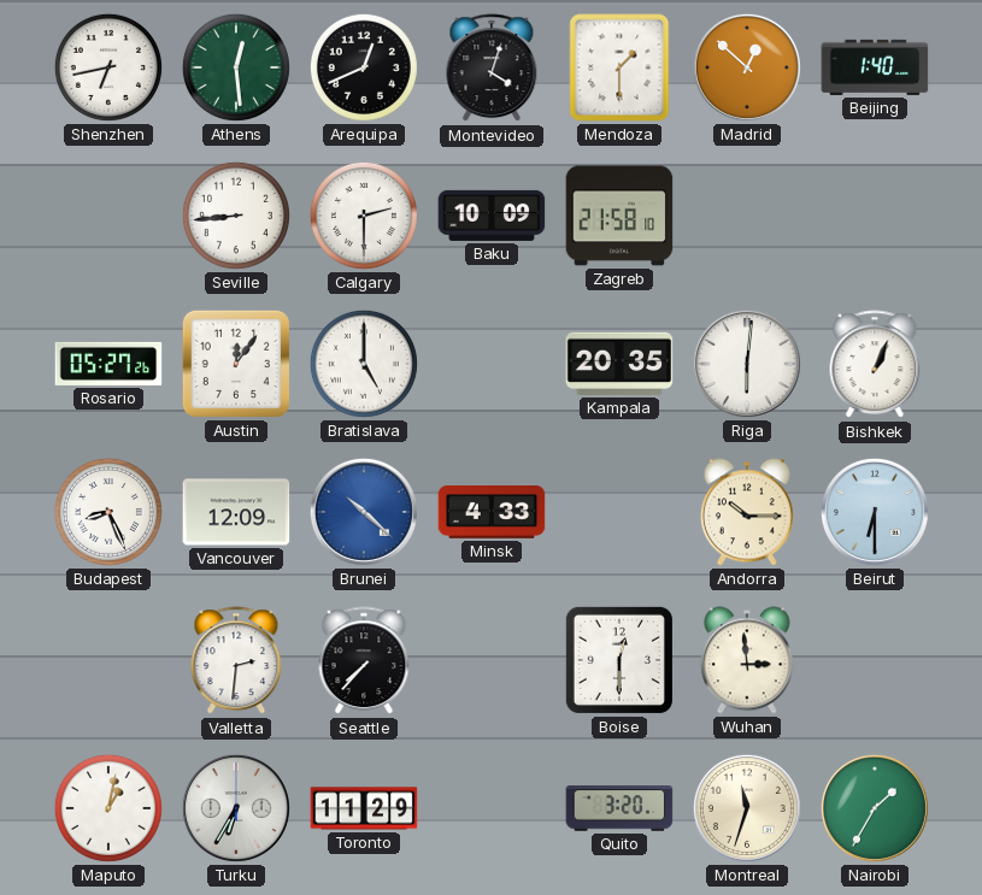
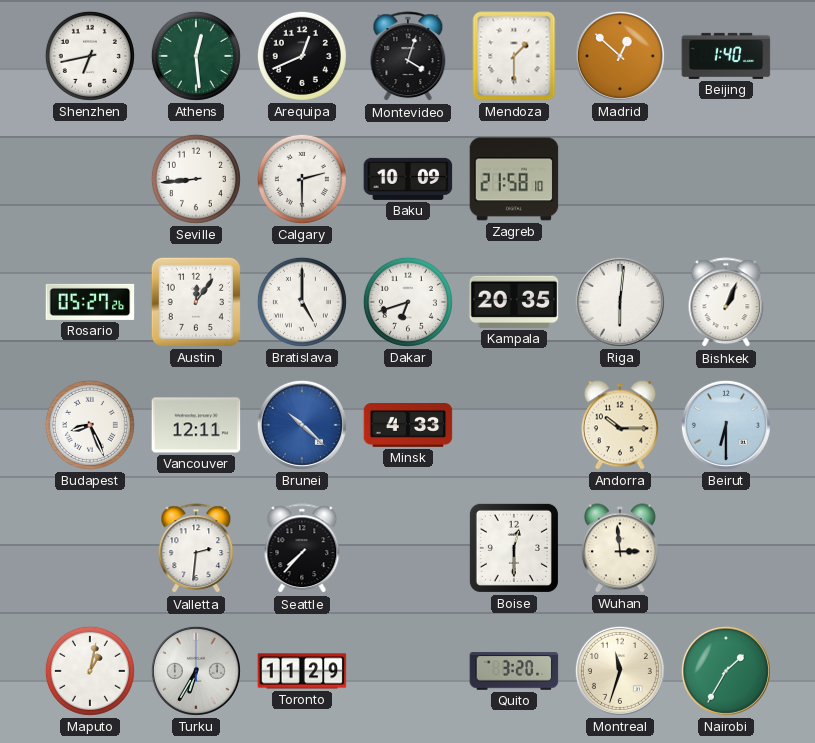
Dakar: none -> 6:42
Vancouver: 12:09 -> 12:11
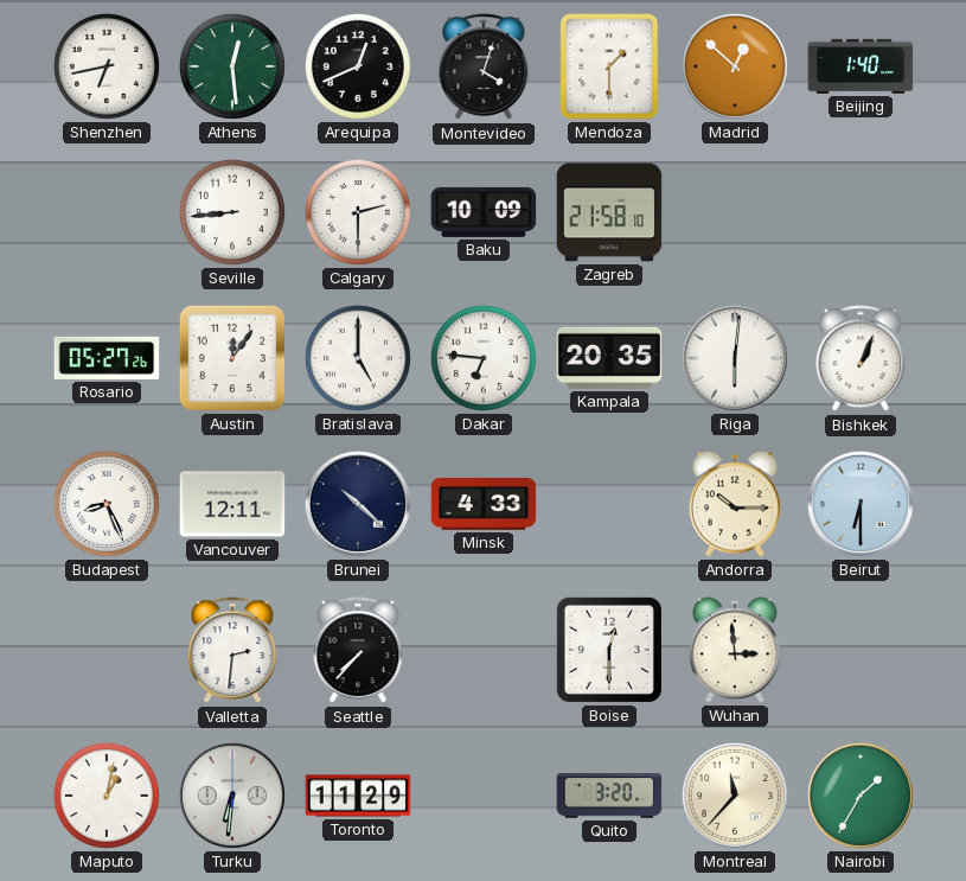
Dakar: 6:42 -> 6:46
Brunei dial: blue -> navy
Turku: 6:35 -> 6:31
Montreal: 11:33 -> 11:37
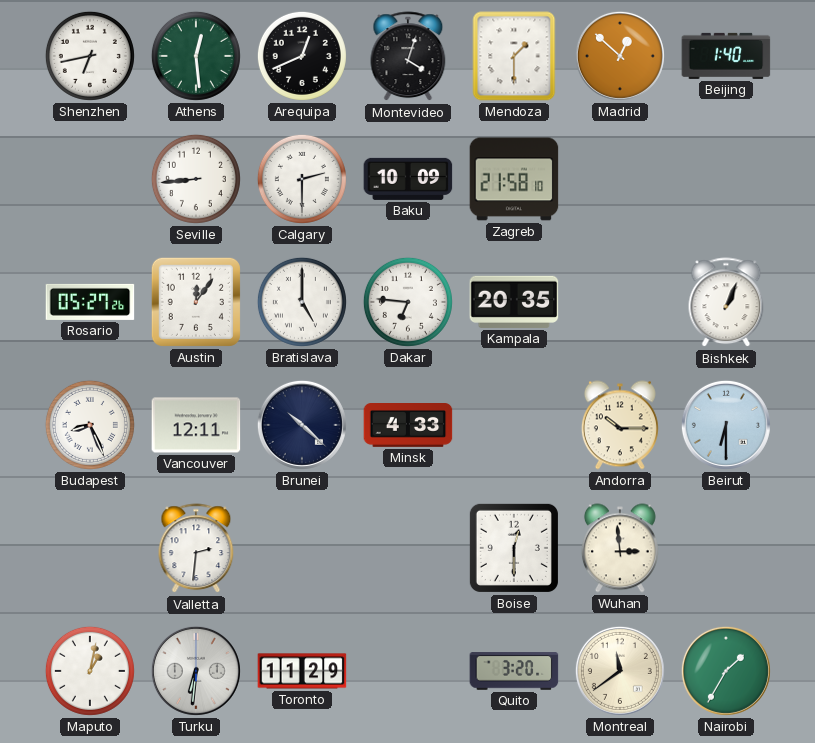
Riga: 6:01 -> none
Seattle: 7:37 -> none
Montreal: 11:37 -> 11:39
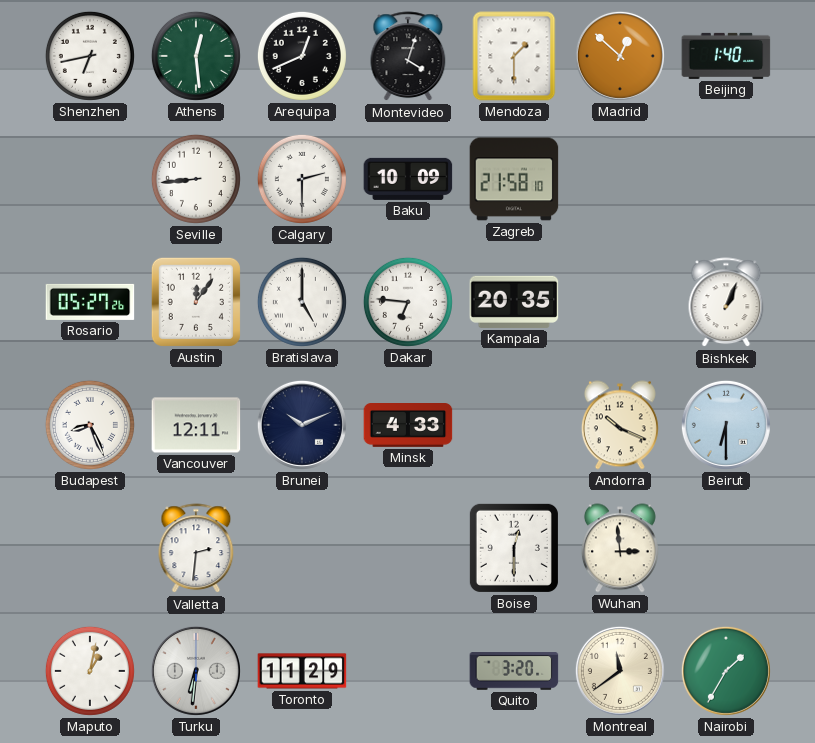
Brunei: 10:22 -> 10:11
Andorra: 10:15 -> 10:19
